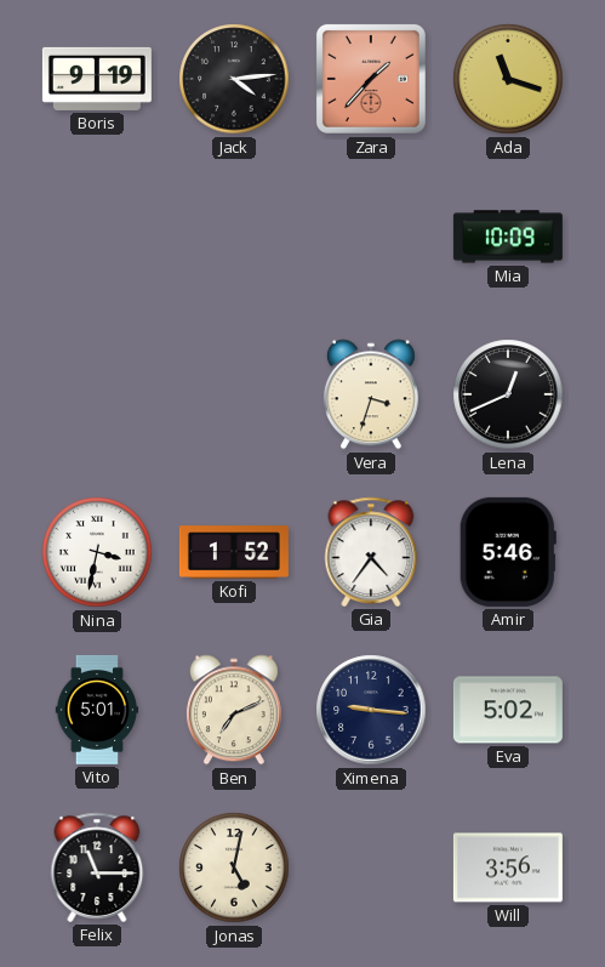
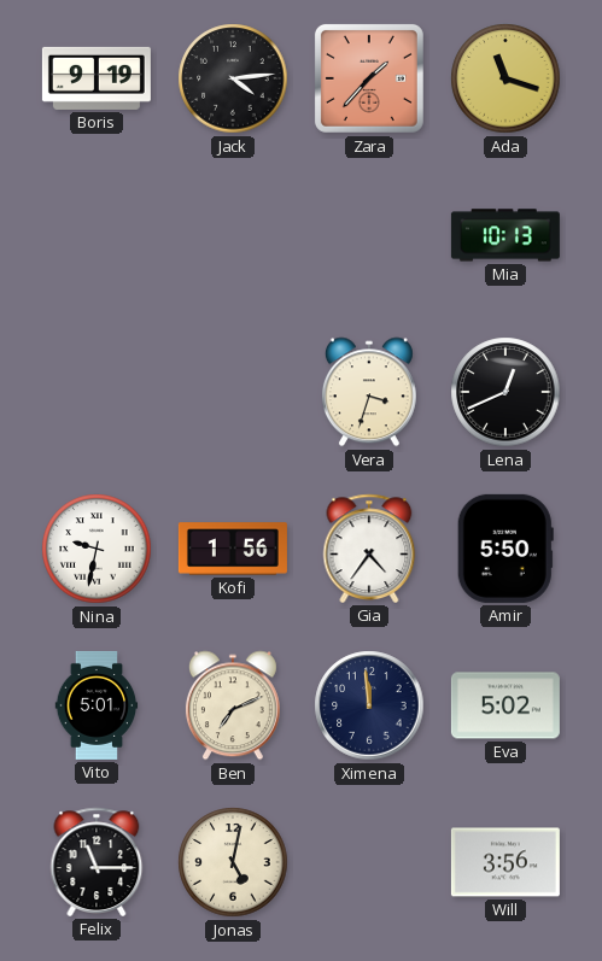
Mia: 10:09 -> 10:13
Nina: 3:32 -> 9:32
Kofi: 1:52 -> 1:56
Amir: 5:46 -> 5:50
Ximena: 9:16 -> 11:59
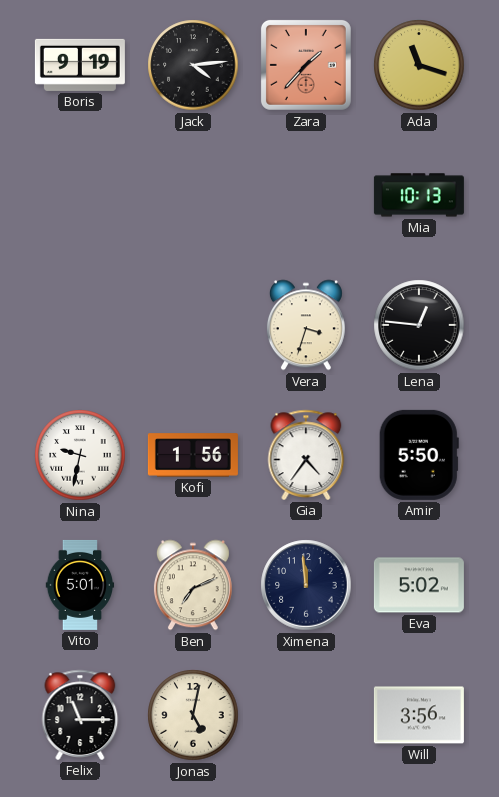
Lena: 12:41 -> 12:46
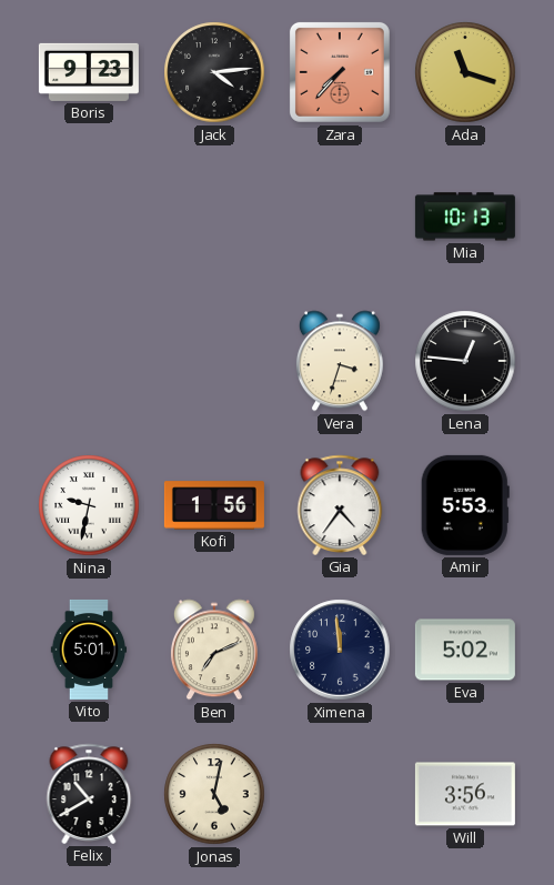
Boris: 9:19 -> 9:23
Zara: 1:37 -> 7:37
Amir: 5:50 -> 5:53
Felix: 11:15 -> 10:40
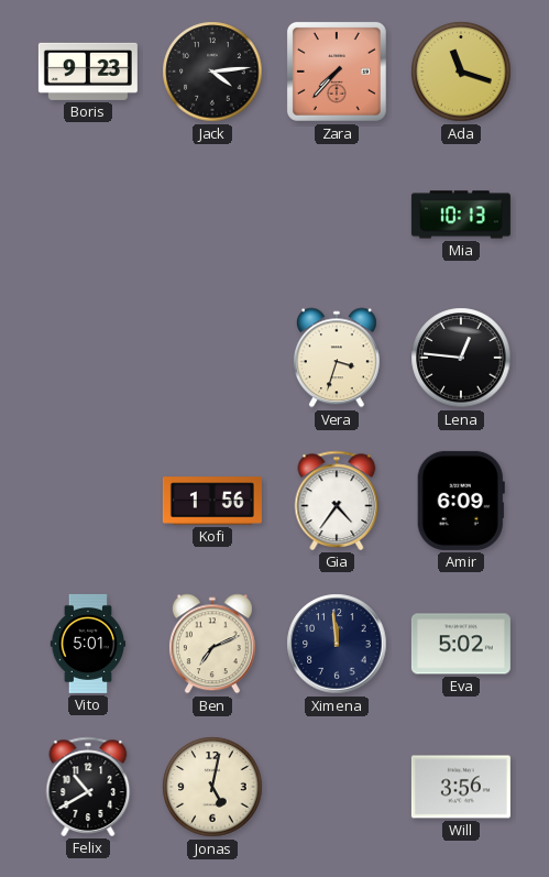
Nina: 9:32 -> none
Amir: 5:53 -> 6:09
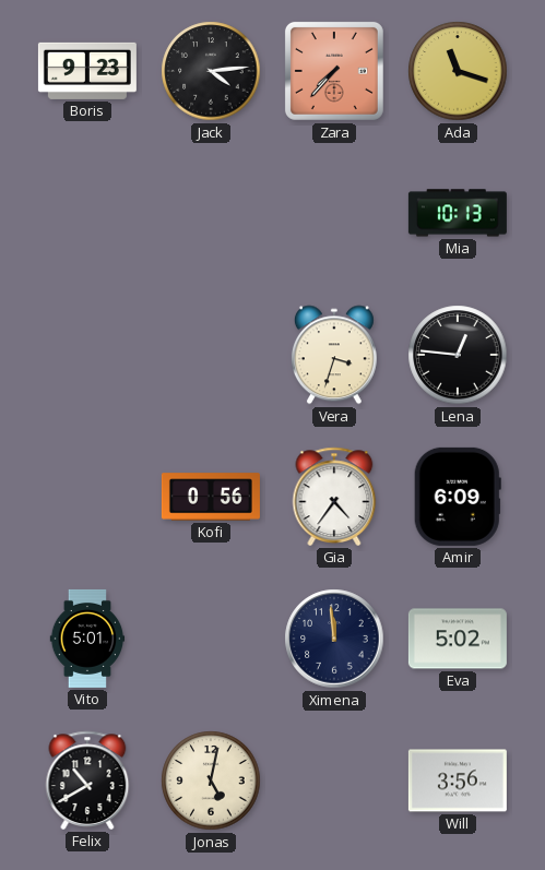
Kofi: 1:56 -> 0:56
Ben: 7:11 -> none
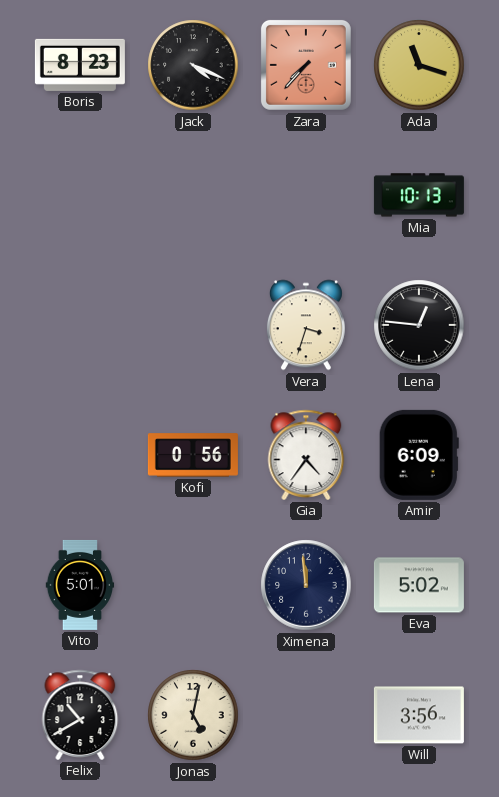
Boris: 9:23 -> 8:23
Jack: 4:14 -> 4:19
